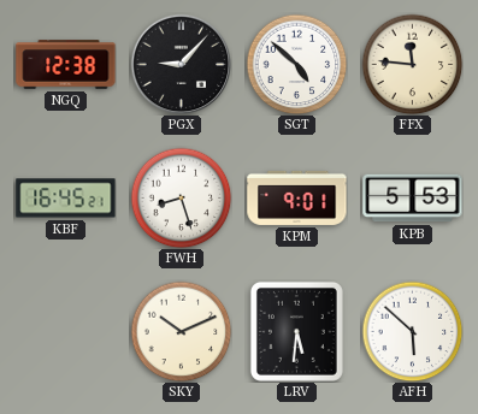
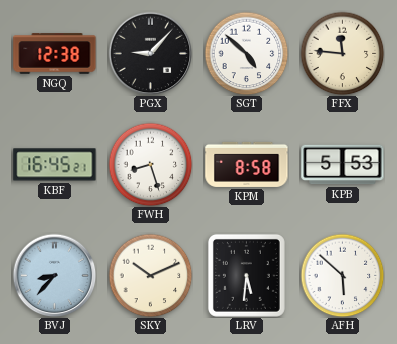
KPM: 9:01 -> 8:58
BVJ: none -> 8:37
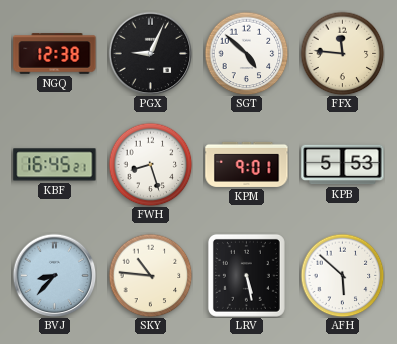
PGX: 9:07 -> 9:04
KPM: 8:58 -> 9:01
SKY: 10:11 -> 10:46
LRV: 5:31 -> 5:28
